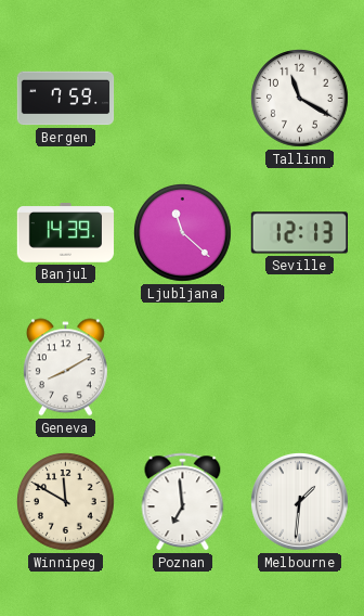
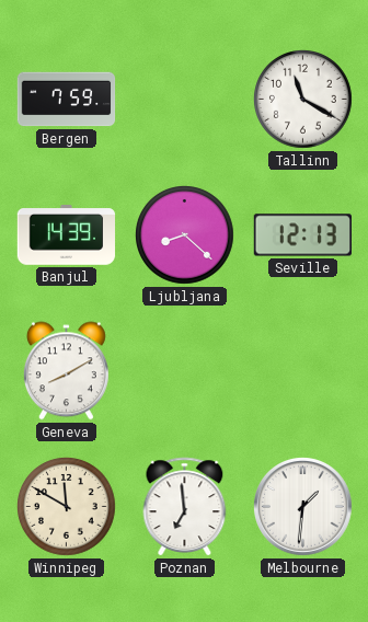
Ljubljana: 11:22 -> 8:22
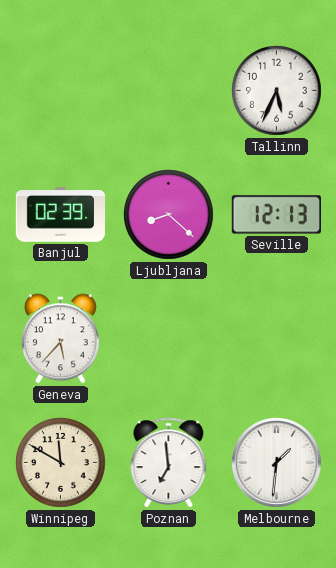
Bergen: 7:59 -> none
Tallinn: 11:20 -> 5:34
Banjul: 14:39 -> 02:39
Geneva: 8:10 -> 5:37
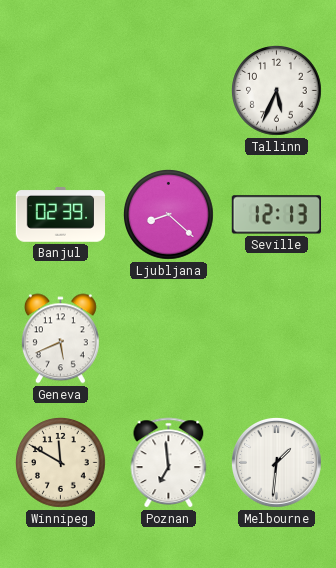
Geneva: 5:37 -> 5:41
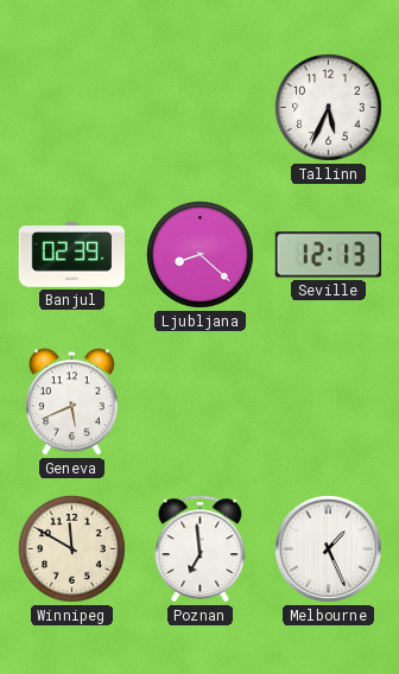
Melbourne: 1:31 -> 1:26
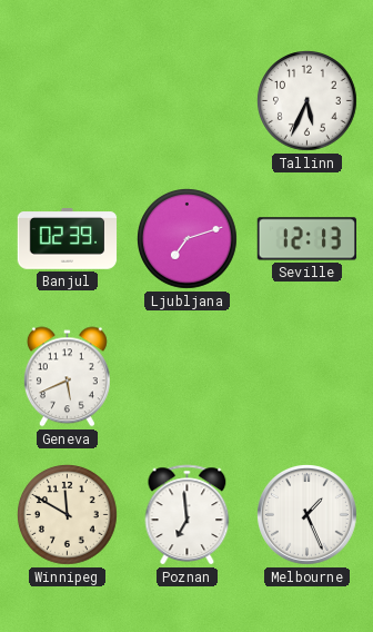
Ljubljana: 8:22 -> 7:12
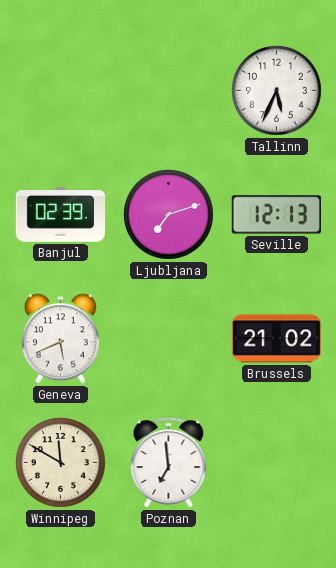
Brussels: none -> 21:02
Melbourne: 1:26 -> none
